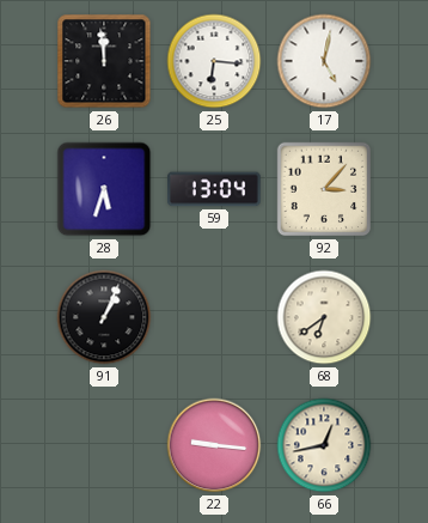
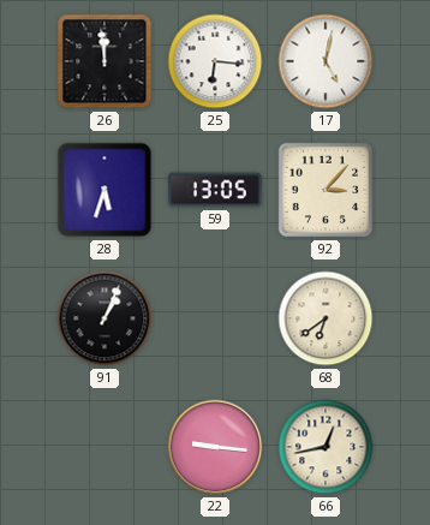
59: 13:04 -> 13:05
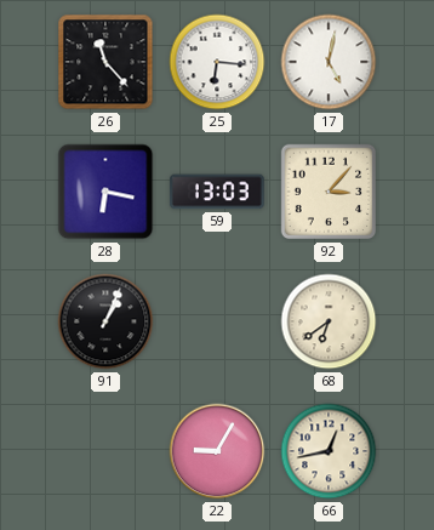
26: 11:59 -> 11:23
28: 5:33 -> 6:17
59: 13:05 -> 13:03
22: 9:16 -> 9:05
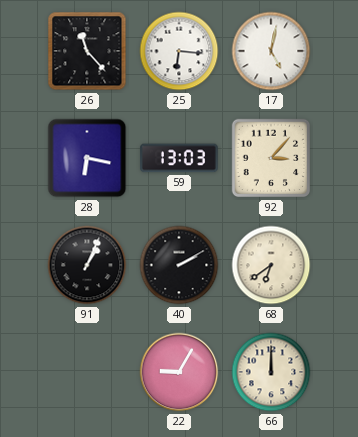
40: none -> 2:10
66: 12:43 -> 12:00
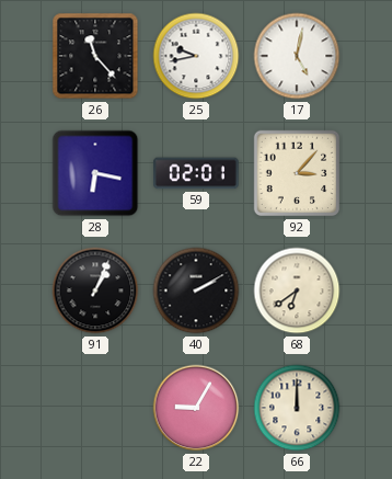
25: 6:16 -> 9:43
59: 13:03 -> 02:01
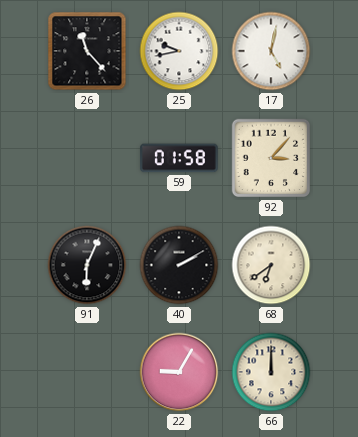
28: 6:17 -> none
59: 02:01 -> 01:58
91: 1:04 -> 6:04
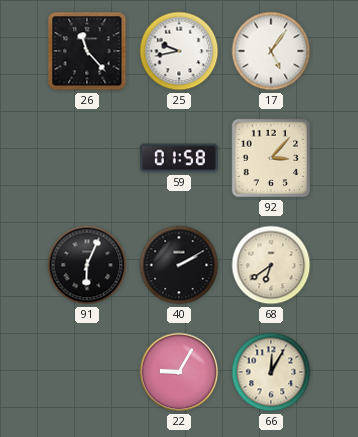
17: 5:02 -> 5:06
66: 12:00 -> 12:05
